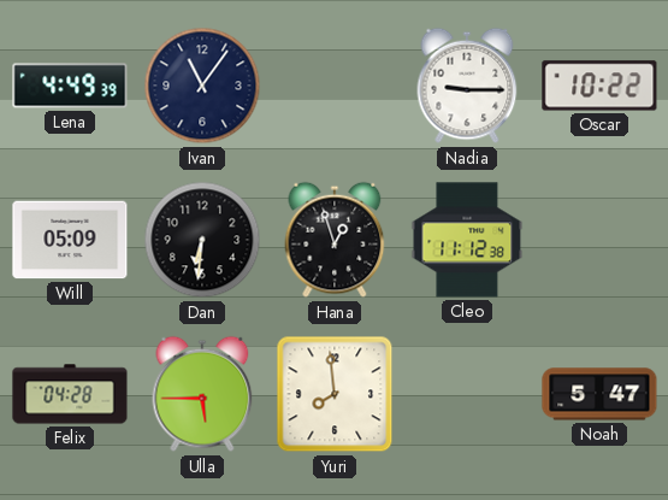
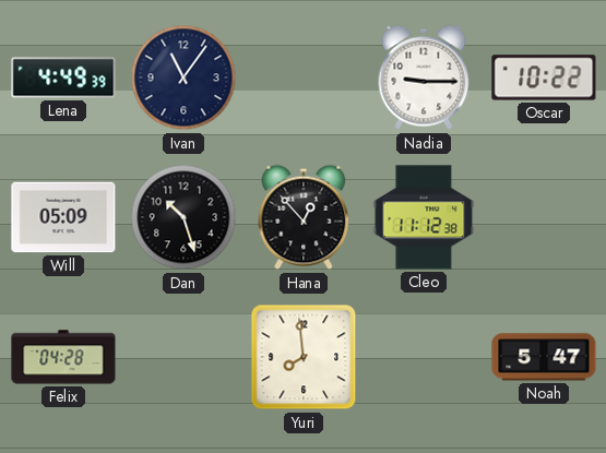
Dan: 6:31 -> 10:27
Hana: 12:57 -> 12:53
Ulla: 5:45 -> none
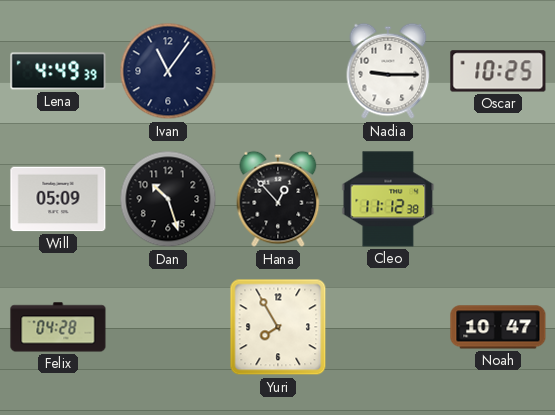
Oscar: 10:22 -> 10:25
Yuri: 7:59 -> 7:55
Noah: 5:47 -> 10:47
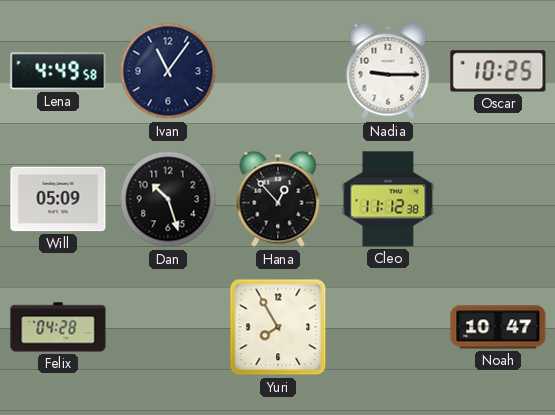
Lena: 4:49:39 -> 4:49:58
